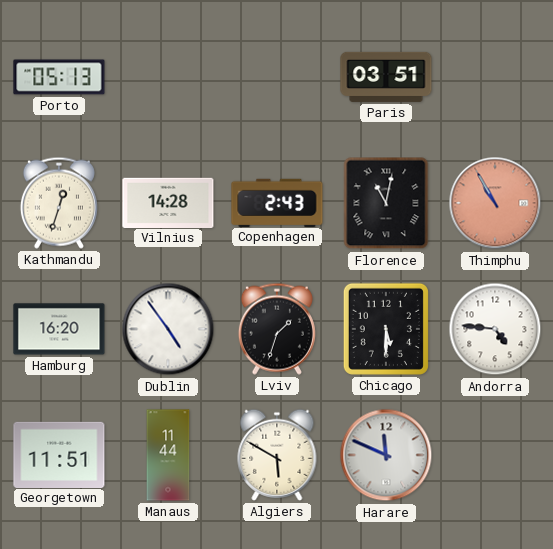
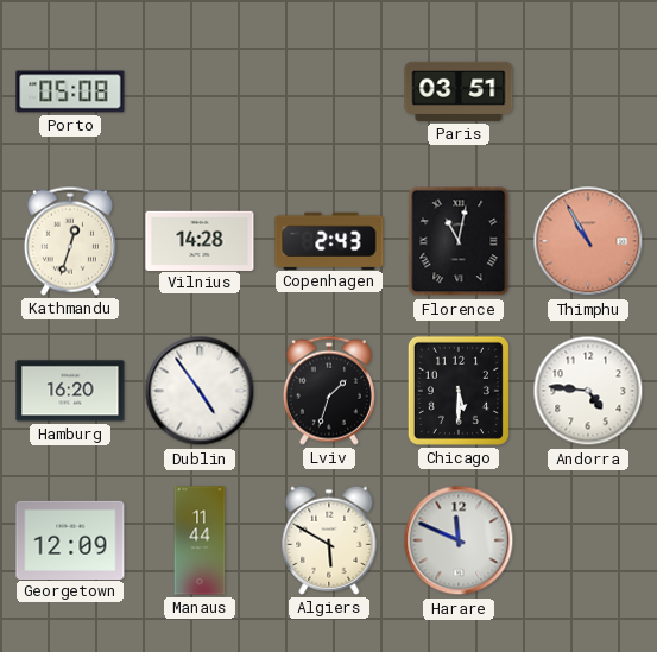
Porto: 05:13 -> 05:08
Georgetown: 11:51 -> 12:09
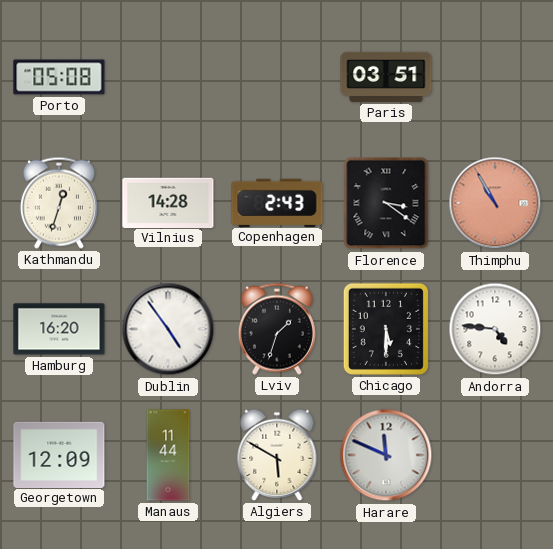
Florence: 11:02 -> 3:21
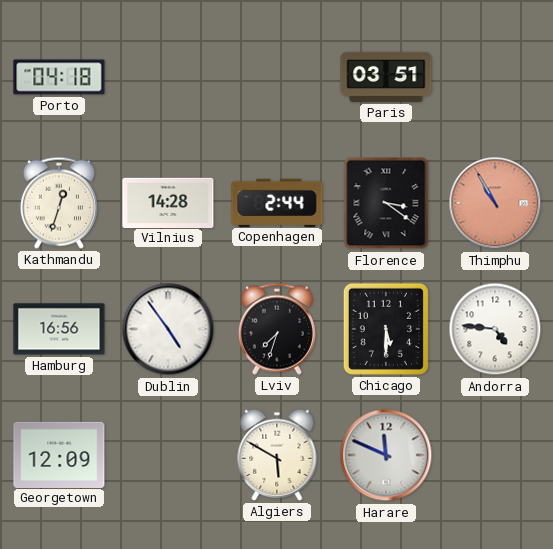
Porto: 05:08 -> 04:18
Copenhagen: 2:43 -> 2:44
Hamburg: 16:20 -> 16:56
Lviv: 1:33 -> 7:33
Manaus: 11:44 -> none
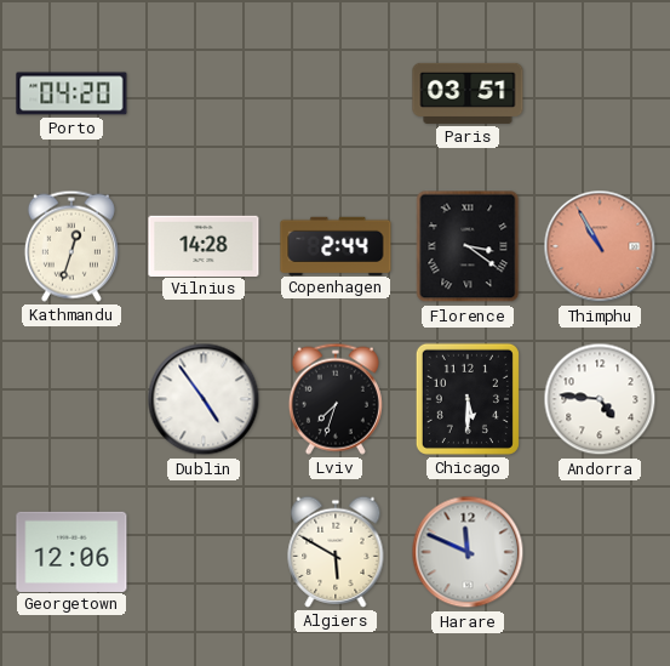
Porto: 04:18 -> 04:20
Hamburg: 16:56 -> none
Georgetown: 12:09 -> 12:06
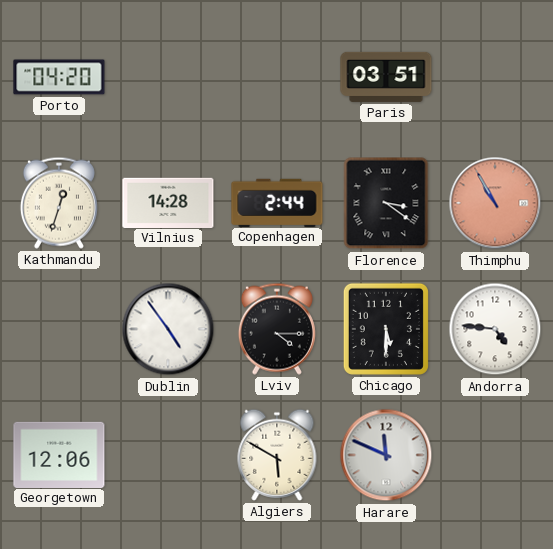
Lviv: 7:33 -> 4:15
